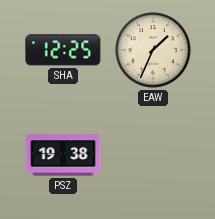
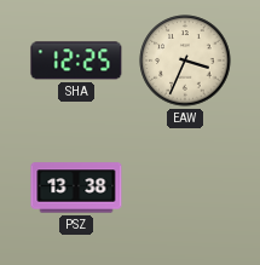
EAW: 1:34 -> 3:34
PSZ: 19:38 -> 13:38
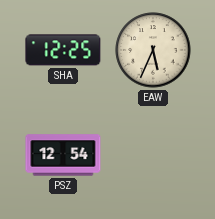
EAW: 3:34 -> 5:34
PSZ: 13:38 -> 12:54
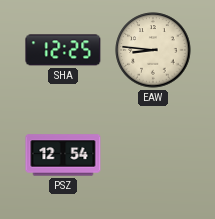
EAW: 5:34 -> 8:46
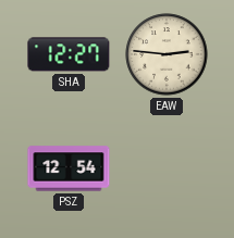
SHA: 12:25 -> 12:27
EAW: 8:46 -> 2:46
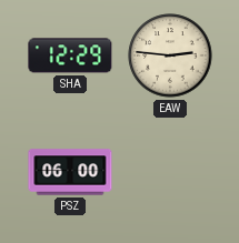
SHA: 12:27 -> 12:29
PSZ: 12:54 -> 06:00
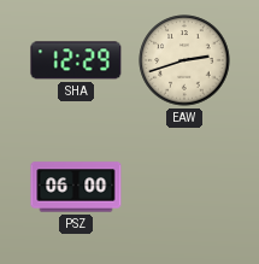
EAW: 2:46 -> 2:42
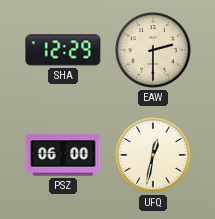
EAW: 2:42 -> 2:30
UFQ: none -> 12:32
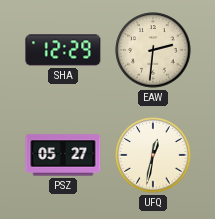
EAW: 2:30 -> 2:31
PSZ: 06:00 -> 05:27
